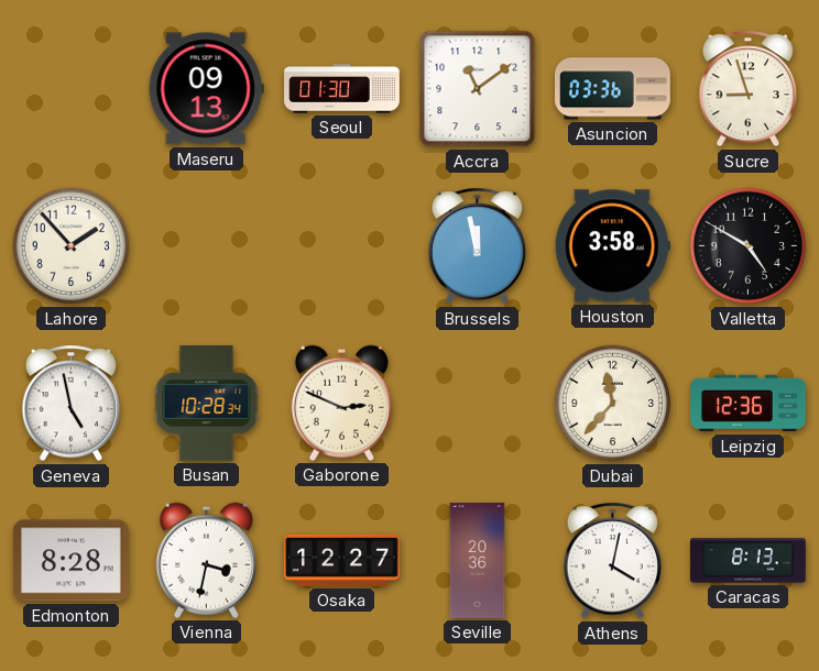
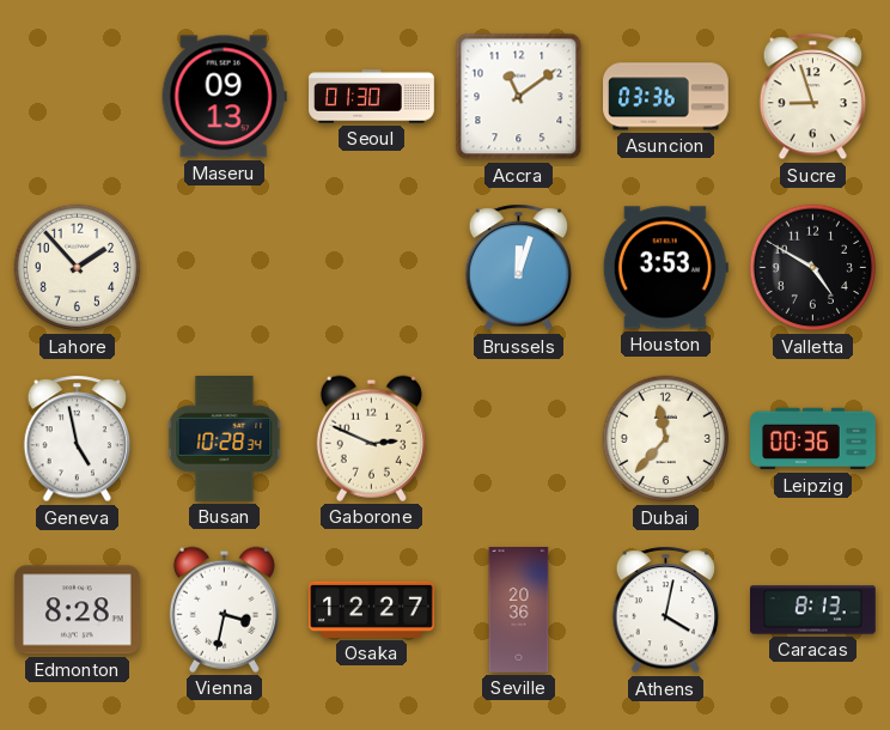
Brussels: 11:58 -> 12:03
Houston: 3:58 -> 3:53
Leipzig: 12:36 -> 00:36
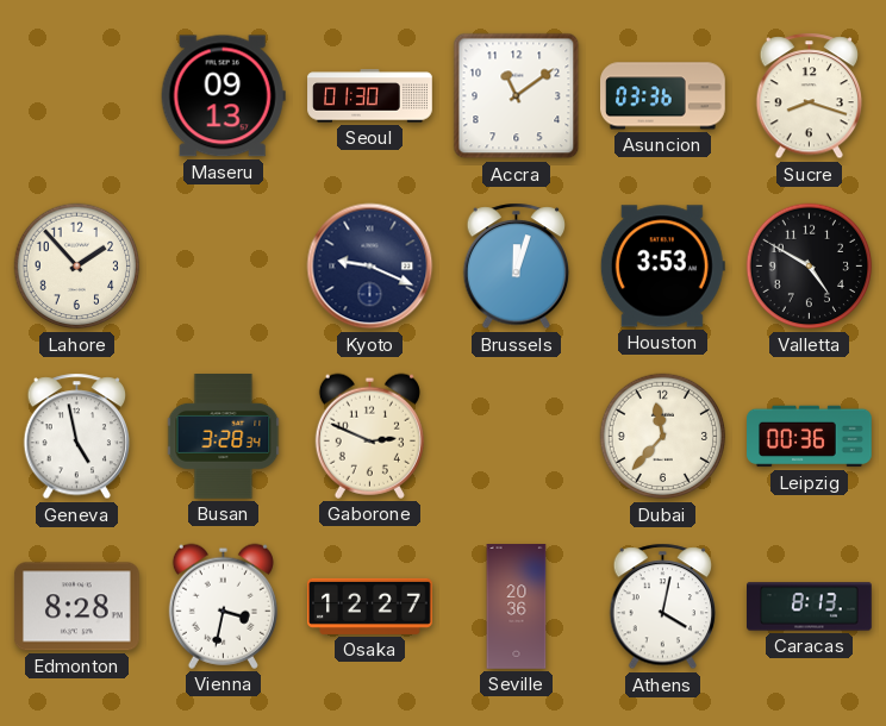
Sucre: 8:57 -> 8:18
Kyoto: none -> 9:19
Busan: 10:28 -> 3:28
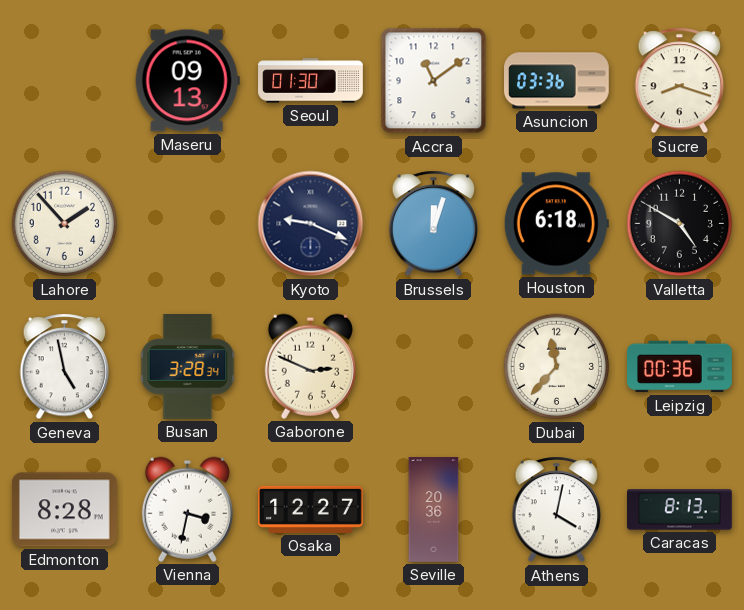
Houston: 3:53 -> 6:18
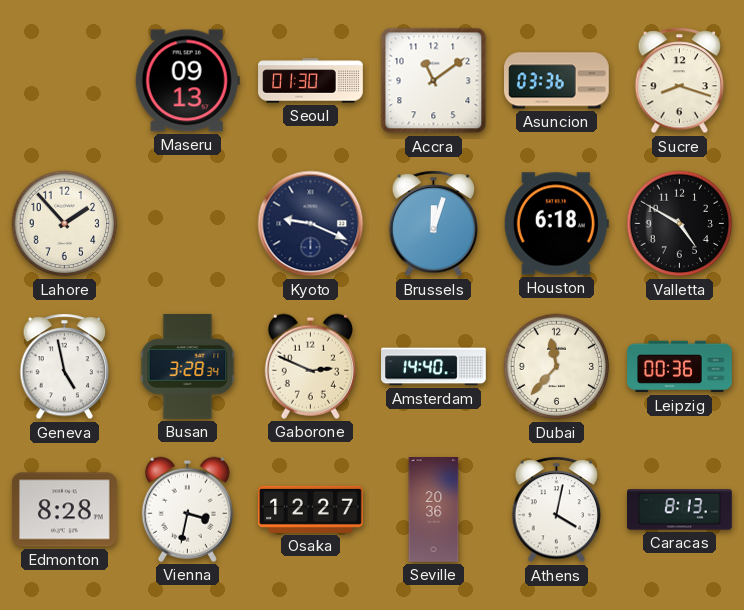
Amsterdam: none -> 14:40
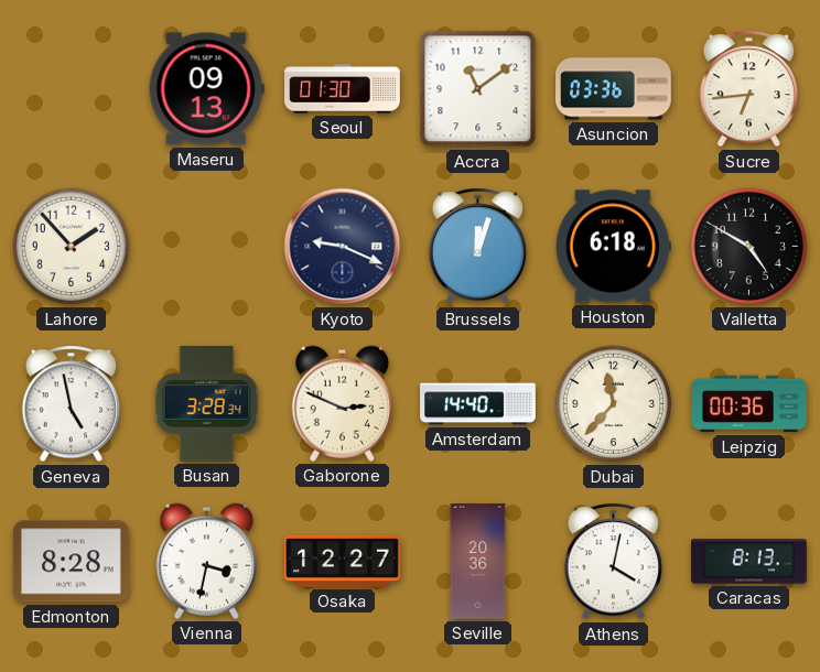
Sucre: 8:18 -> 6:44
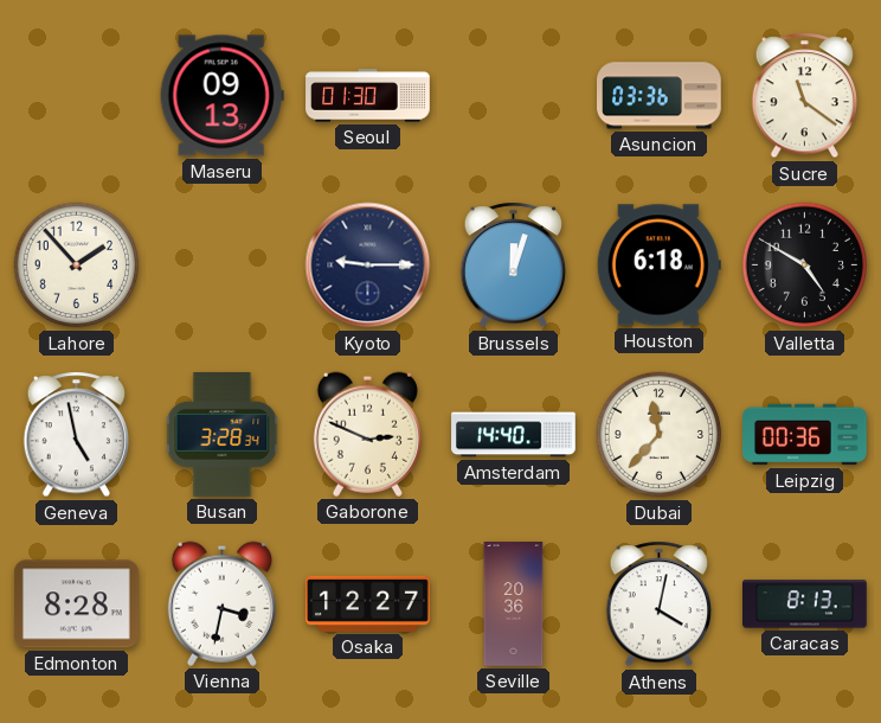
Accra: 11:09 -> none
Sucre: 6:44 -> 11:21
Kyoto: 9:19 -> 9:15
